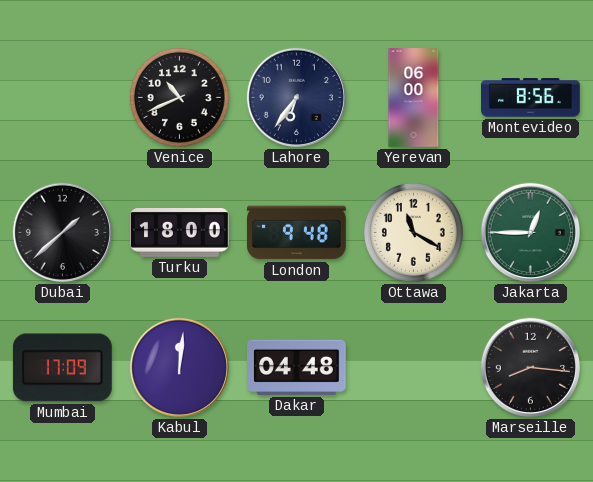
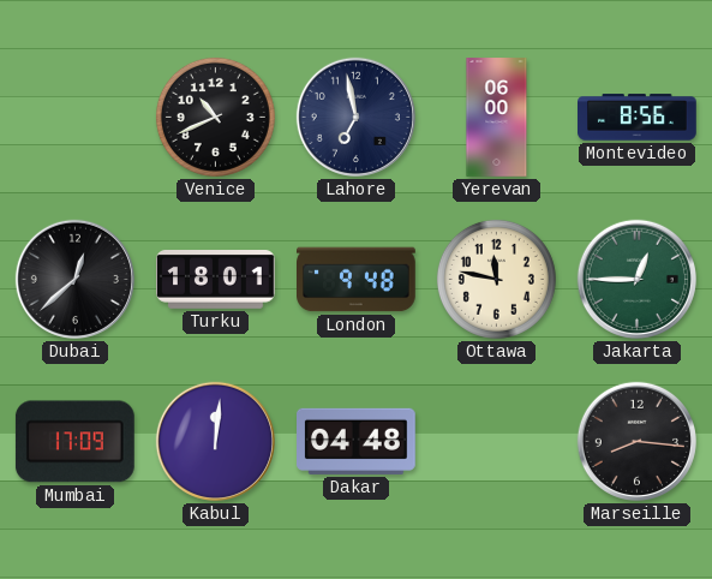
Lahore: 6:36 -> 6:58
Dubai: 1:38 -> 12:38
Turku: 18:00 -> 18:01
Ottawa: 11:20 -> 11:47
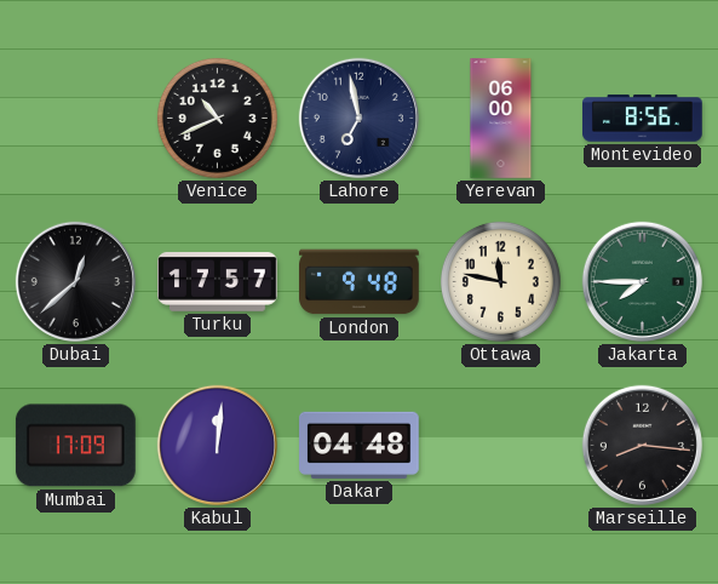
Turku: 18:01 -> 17:57
Jakarta: 12:45 -> 7:45
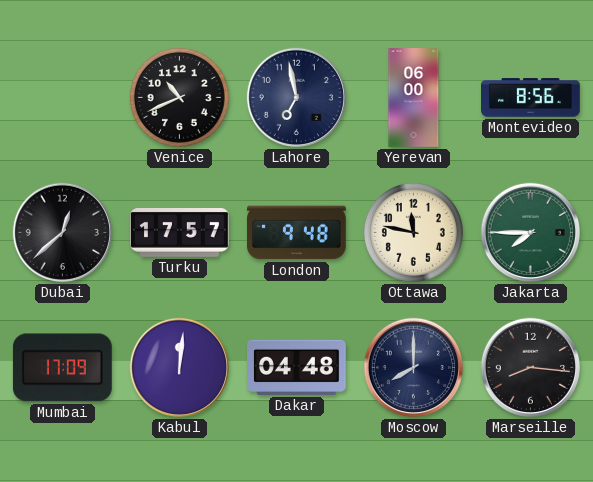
Moscow: none -> 8:00
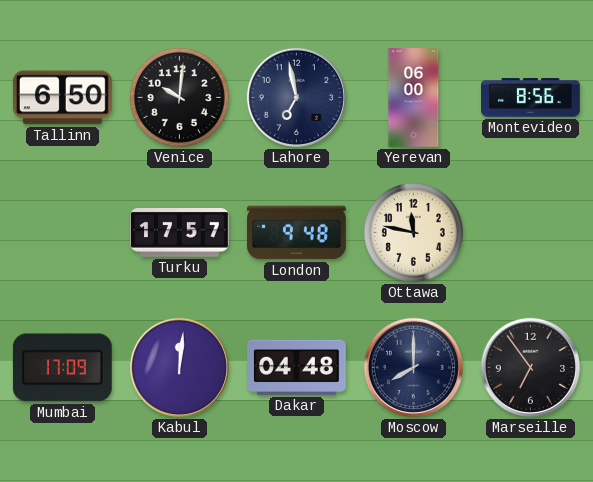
Tallinn: none -> 6:50
Venice: 10:41 -> 10:01
Dubai: 12:38 -> none
Jakarta: 7:45 -> none
Marseille: 8:16 -> 6:54
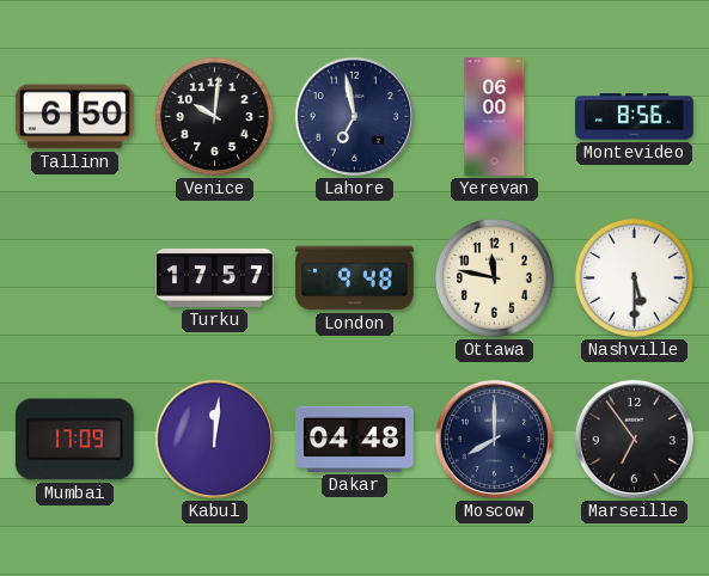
Nashville: none -> 5:30
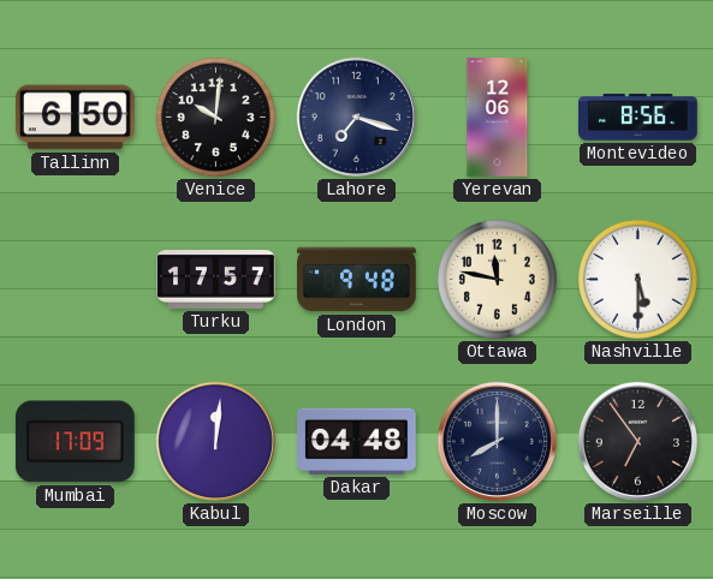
Lahore: 6:58 -> 7:18
Yerevan: 06:00 -> 12:06
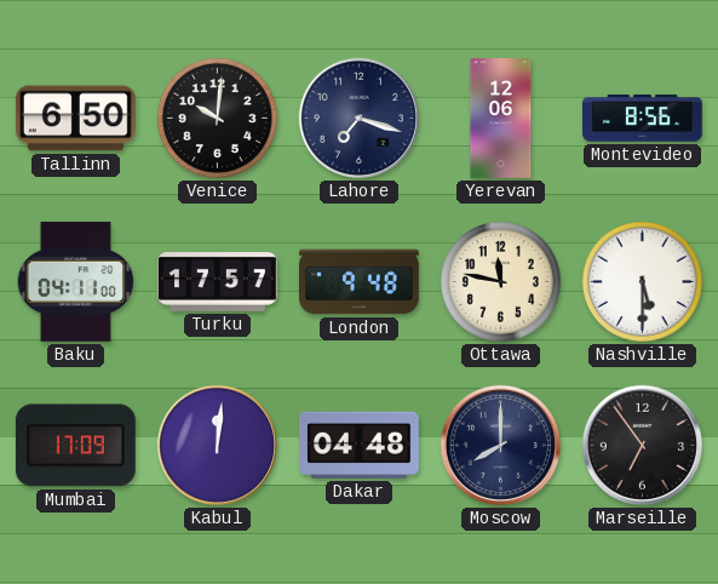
Baku: none -> 04:11
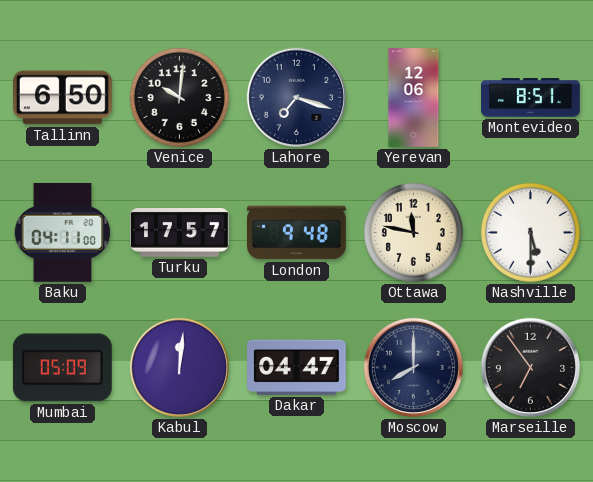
Montevideo: 8:56 -> 8:51
Mumbai: 17:09 -> 05:09
Dakar: 04:48 -> 04:47
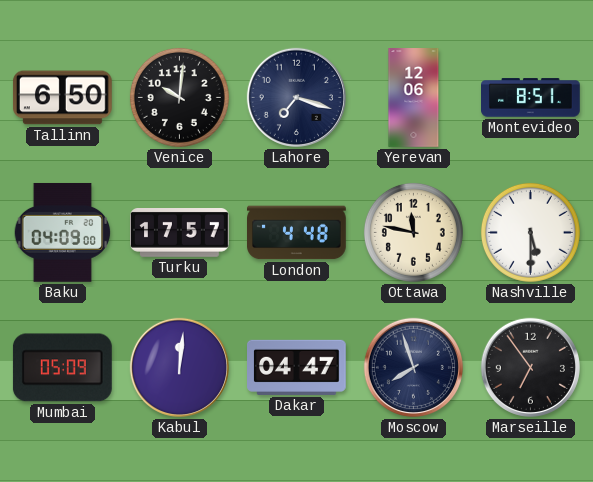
Baku: 04:11 -> 04:09
London: 9:48 -> 4:48
Moscow: 8:00 -> 7:57
